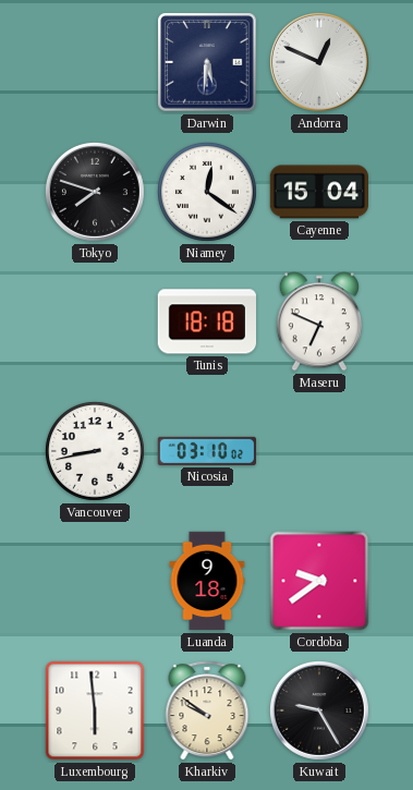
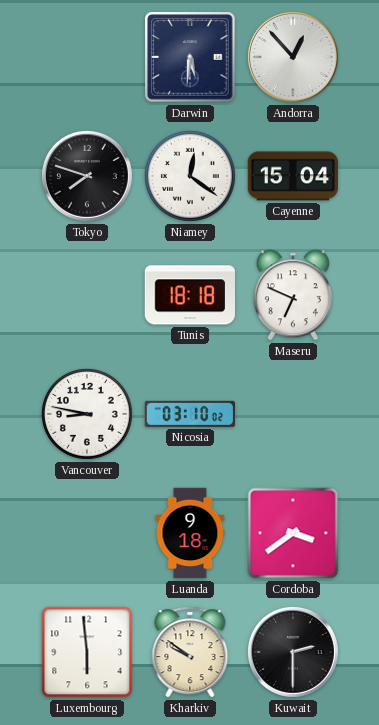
Andorra: 12:49 -> 12:53
Vancouver: 8:43 -> 8:47
Cordoba: 9:39 -> 3:39
Kuwait: 9:25 -> 2:30
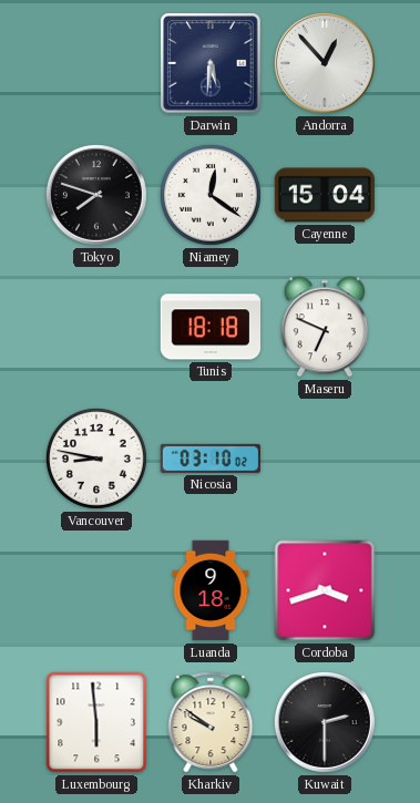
Cordoba: 3:39 -> 3:42
